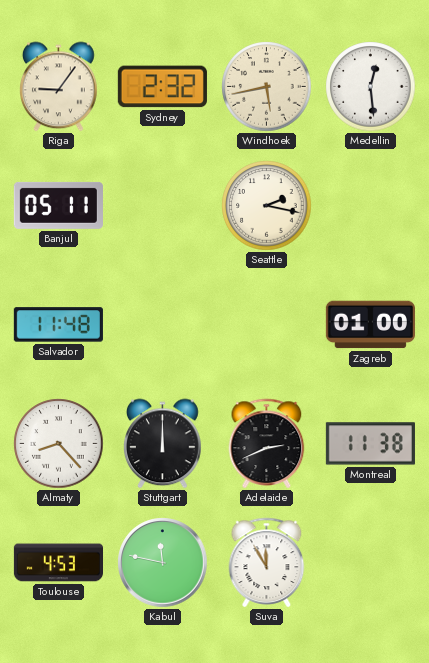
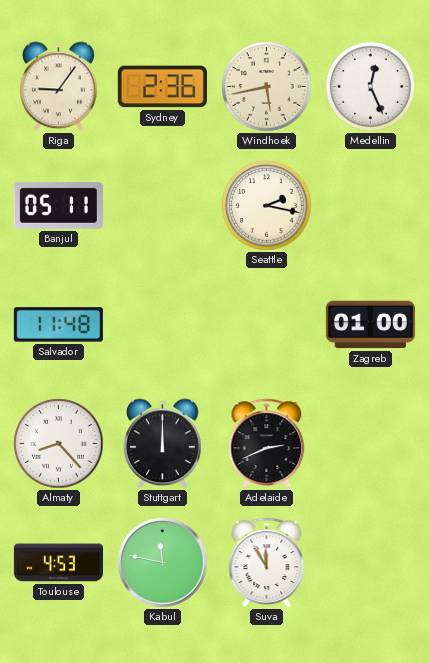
Sydney: 2:32 -> 2:36
Medellin: 12:29 -> 12:26
Montreal: 11:38 -> none
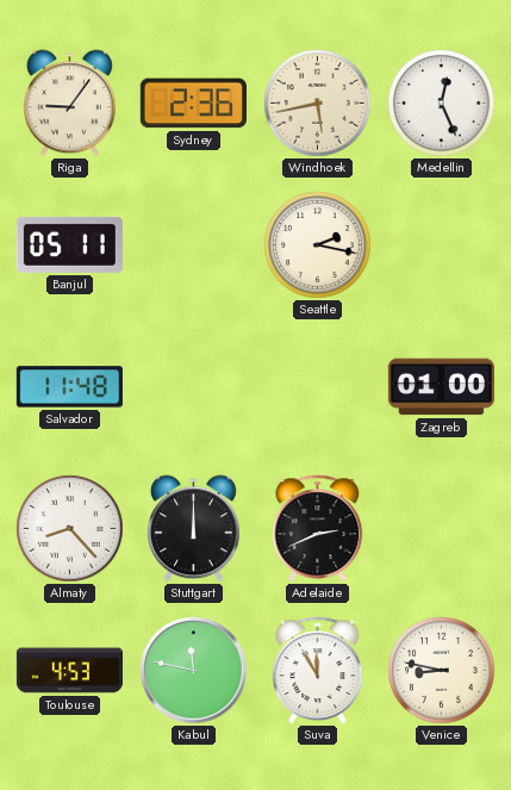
Venice: none -> 8:47
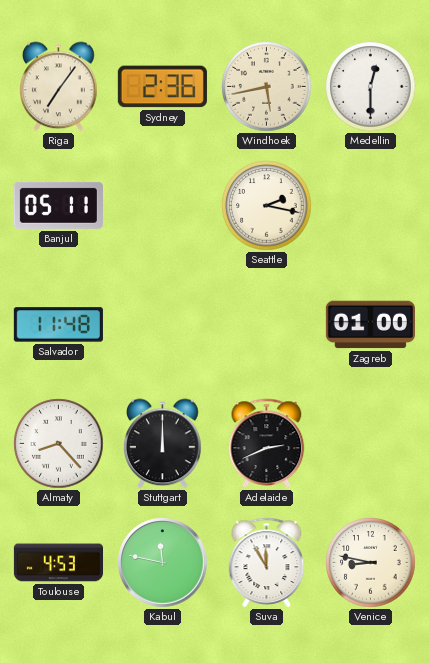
Riga: 9:06 -> 7:06
Medellin: 12:26 -> 12:30
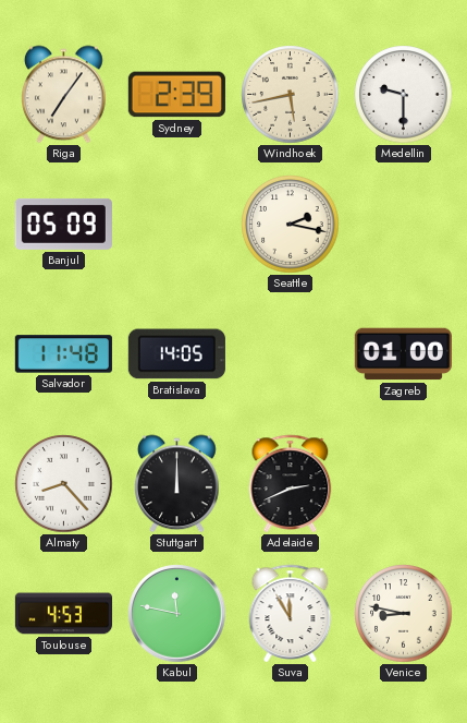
Sydney: 2:36 -> 2:39
Medellin: 12:30 -> 9:30
Banjul: 05:11 -> 05:09
Bratislava: none -> 14:05
